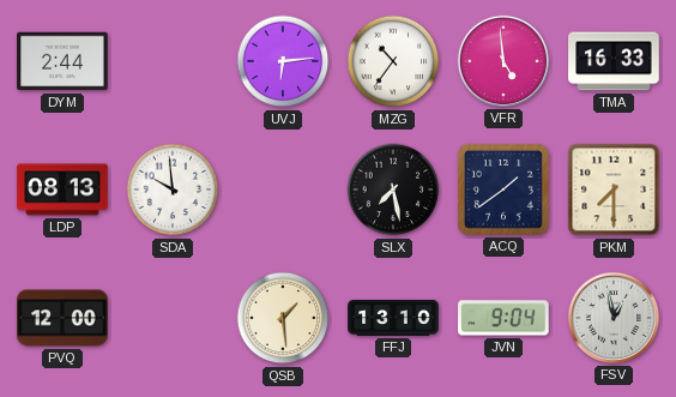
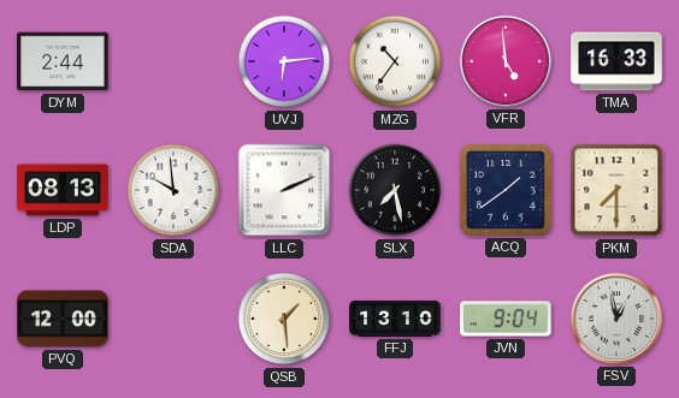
LLC: none -> 2:11
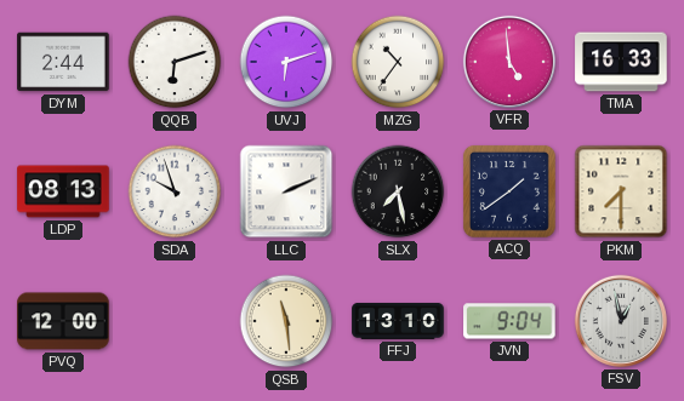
QQB: none -> 6:12
UVJ: 6:14 -> 6:12
SDA: 9:59 -> 9:57
QSB: 1:29 -> 11:29
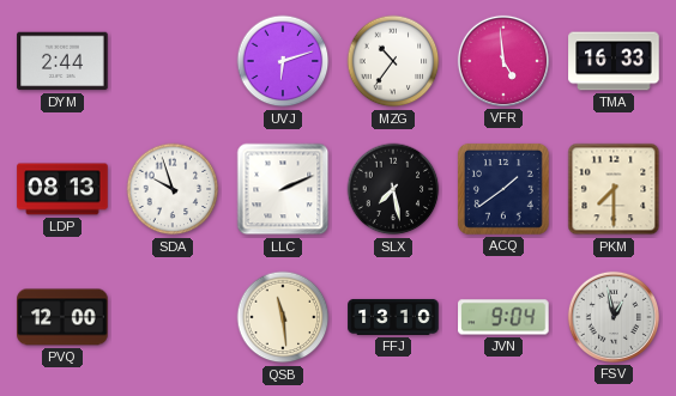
QQB: 6:12 -> none
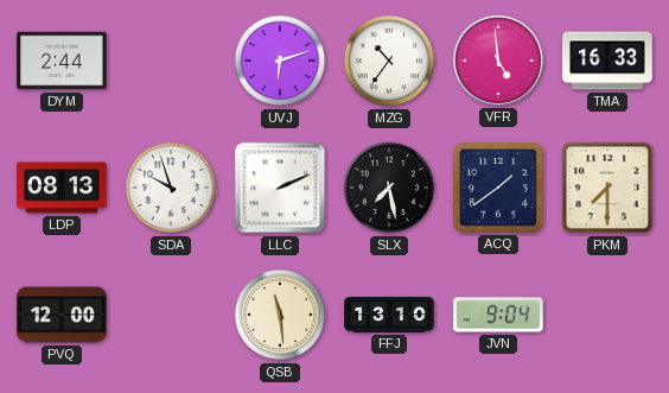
FSV: 12:58 -> none
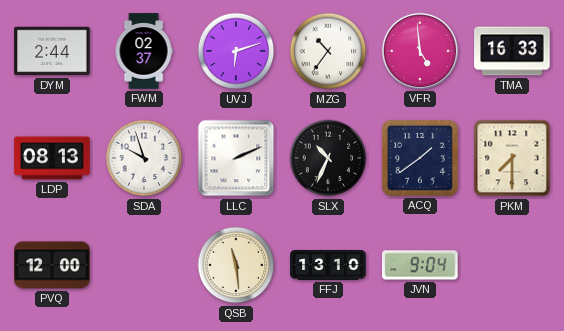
FWM: none -> 02:37
SLX: 7:28 -> 10:34
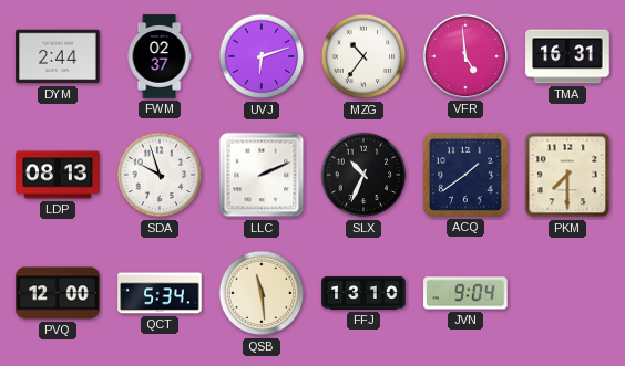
TMA: 16:33 -> 16:31
QCT: none -> 5:34
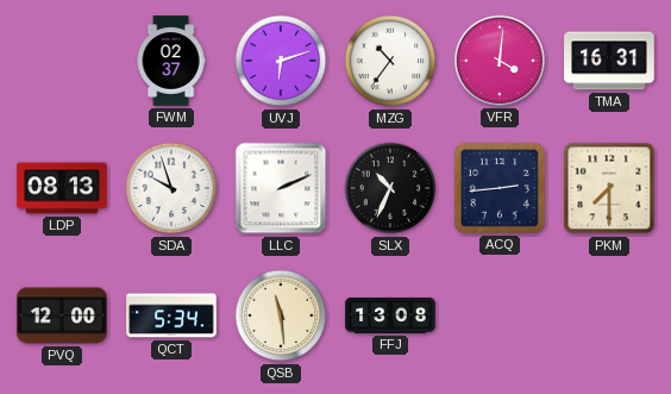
DYM: 2:44 -> none
VFR: 4:59 -> 4:01
ACQ: 1:39 -> 2:44
FFJ: 13:10 -> 13:08
JVN: 9:04 -> none
